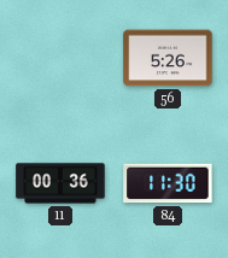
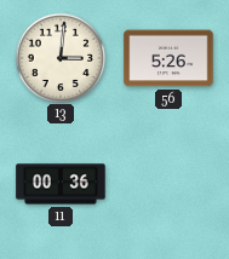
13: none -> 3:01
84: 11:30 -> none
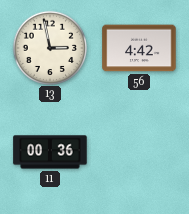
13: 3:01 -> 2:58
56: 5:26 -> 4:42
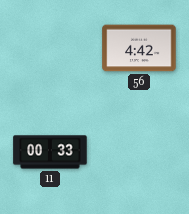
13: 2:58 -> none
11: 00:36 -> 00:33
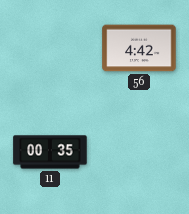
11: 00:33 -> 00:35
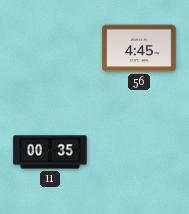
56: 4:42 -> 4:45
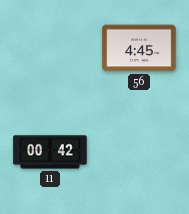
11: 00:35 -> 00:42
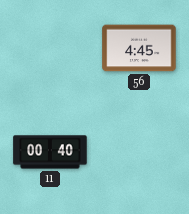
11: 00:42 -> 00:40
